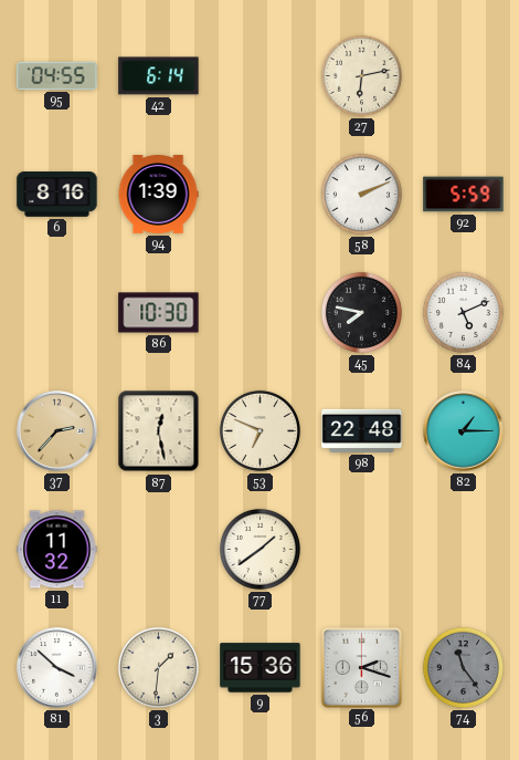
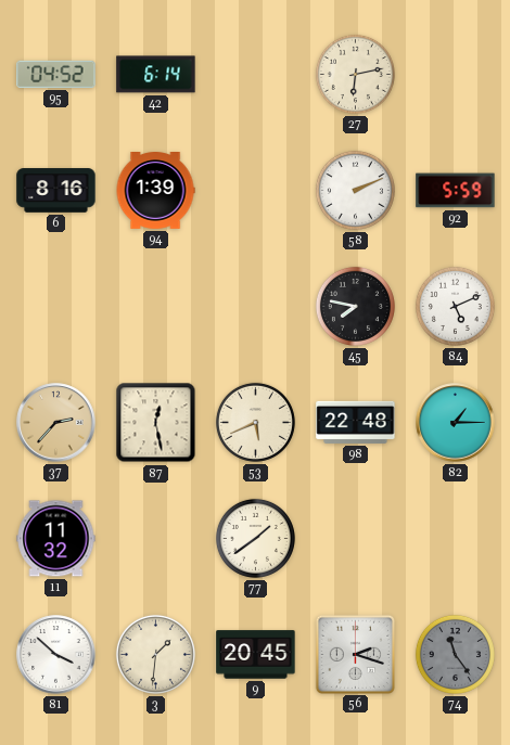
95: 04:55 -> 04:52
86: 10:30 -> none
53: 6:49 -> 5:41
9: 15:36 -> 20:45
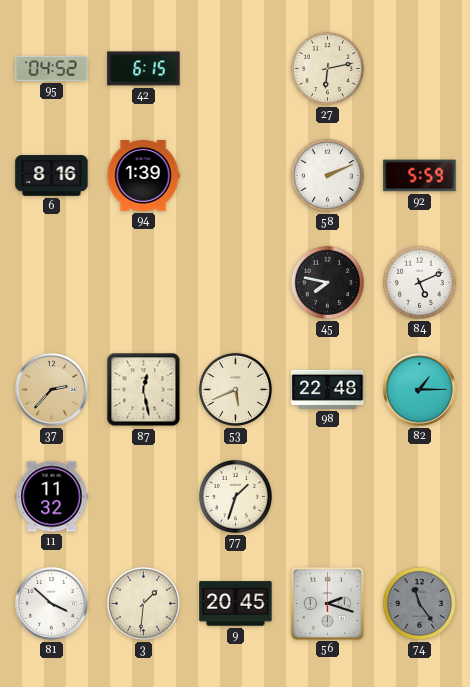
42: 6:14 -> 6:15
77: 1:39 -> 1:33
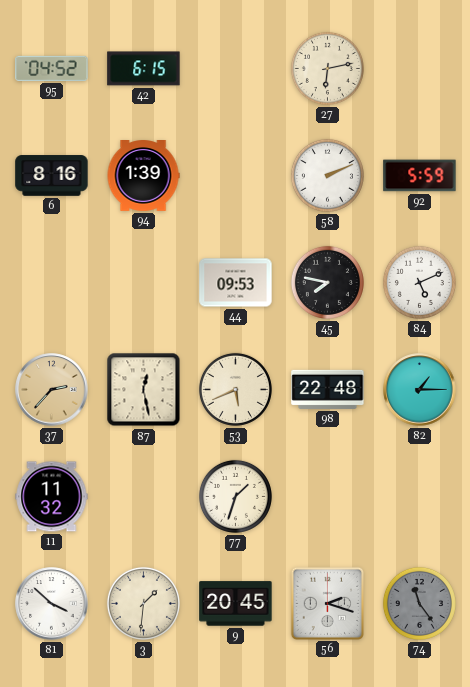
44: none -> 09:53
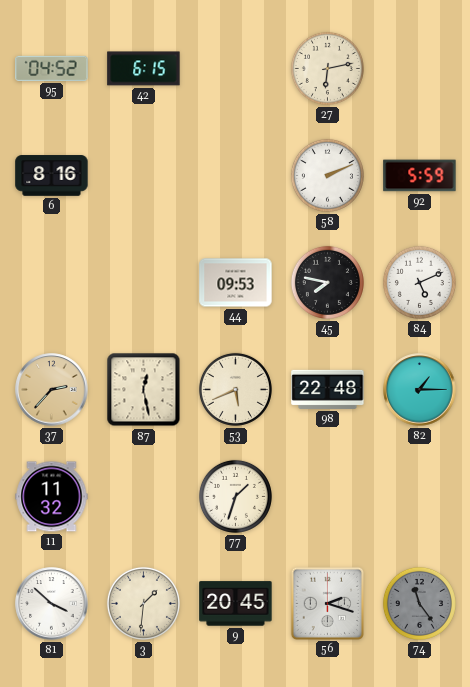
94: 1:39 -> none
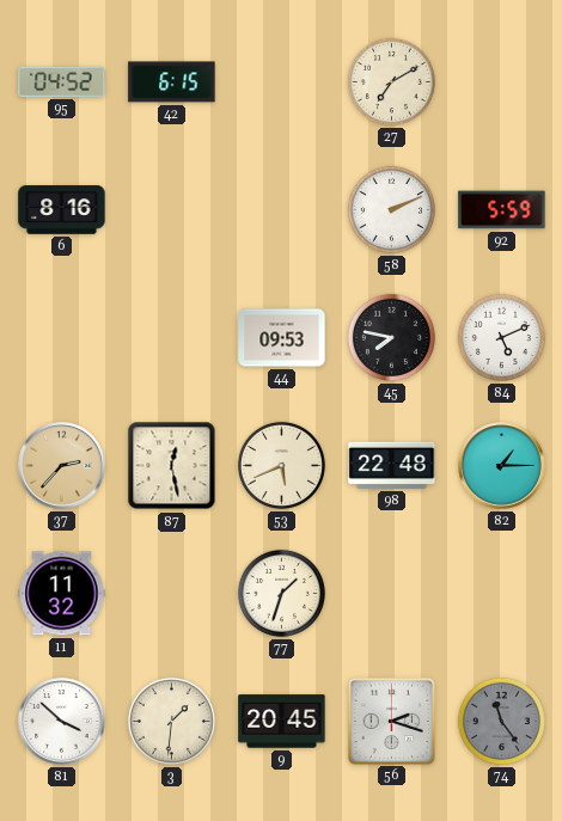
27: 6:13 -> 7:10
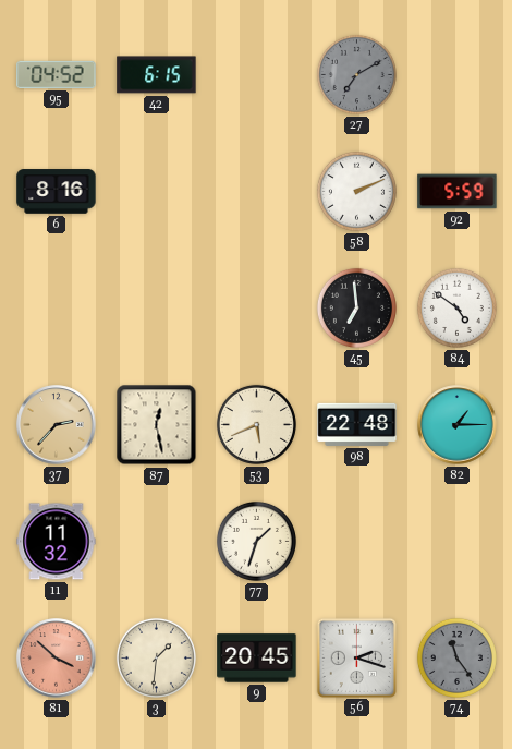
27 dial: cream -> grey
44: 09:53 -> none
45: 7:47 -> 6:59
84: 5:11 -> 4:51
81 dial: white -> salmon
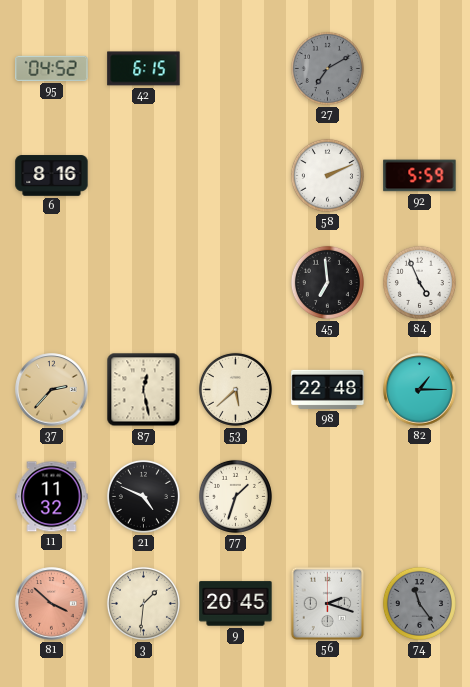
84: 4:51 -> 4:56
53: 5:41 -> 5:38
21: none -> 4:49
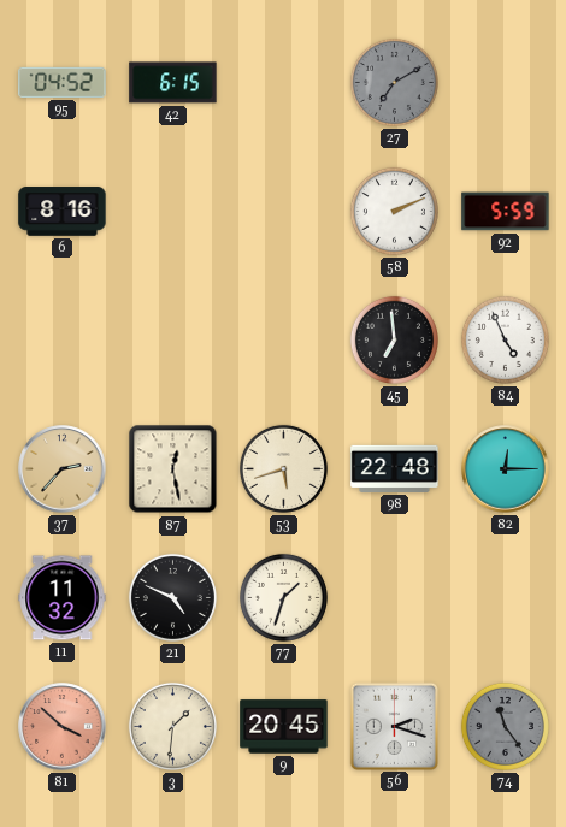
53: 5:38 -> 5:42
82: 1:15 -> 12:15
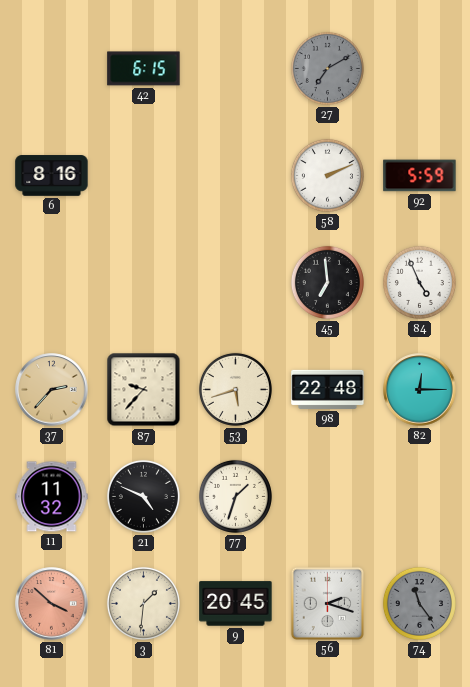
95: 04:52 -> none
87: 12:28 -> 9:37
